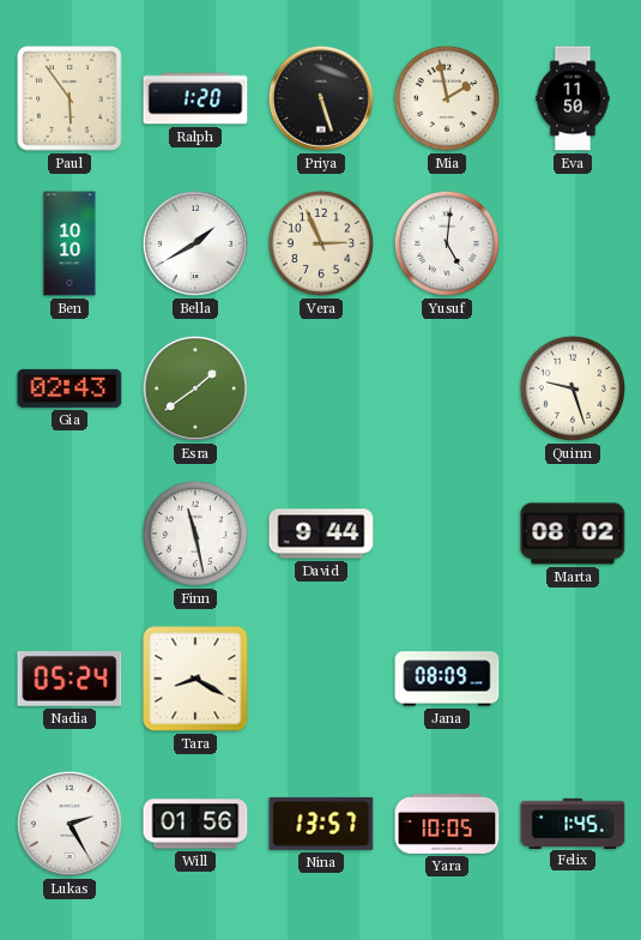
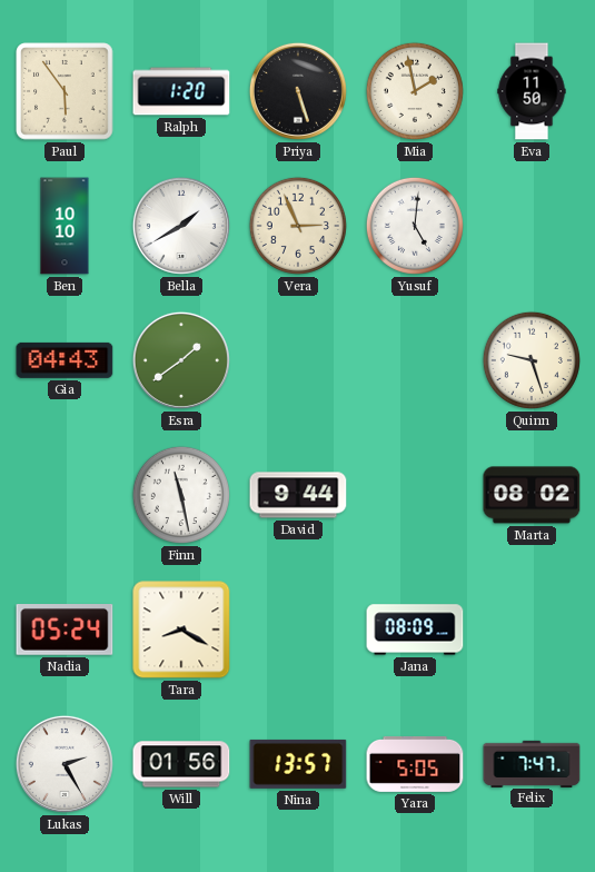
Gia: 02:43 -> 04:43
Yara: 10:05 -> 5:05
Felix: 1:45 -> 7:47
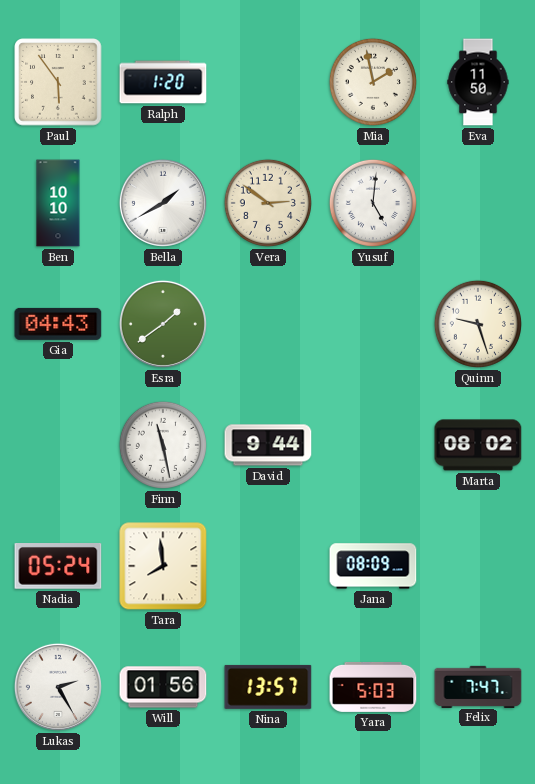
Priya: 5:27 -> none
Vera: 2:56 -> 2:51
Tara: 8:20 -> 7:59
Yara: 5:05 -> 5:03
